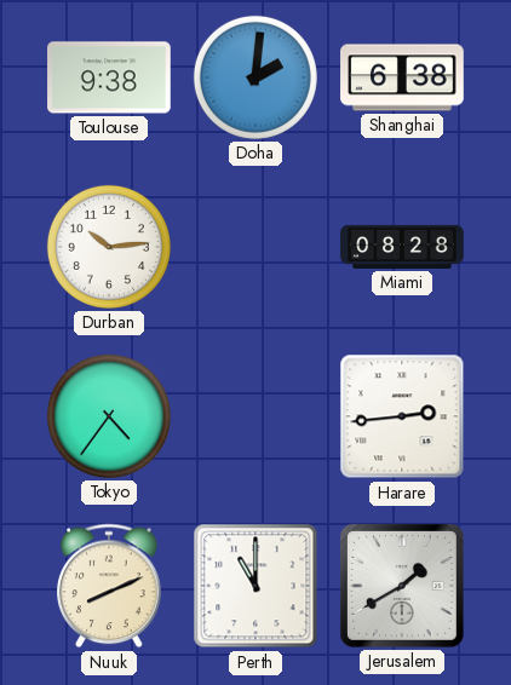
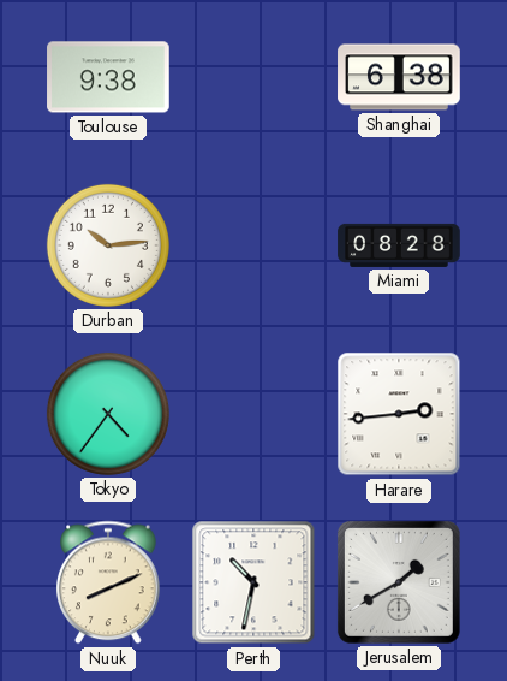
Doha: 2:01 -> none
Perth: 11:00 -> 10:32
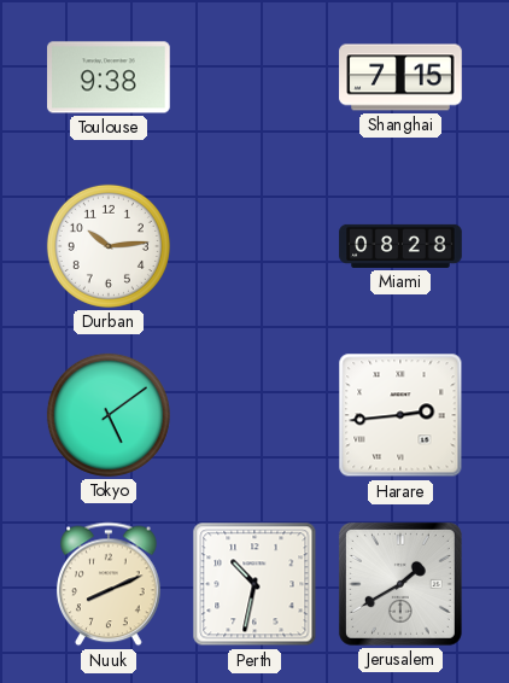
Shanghai: 6:38 -> 7:15
Tokyo: 4:36 -> 5:09
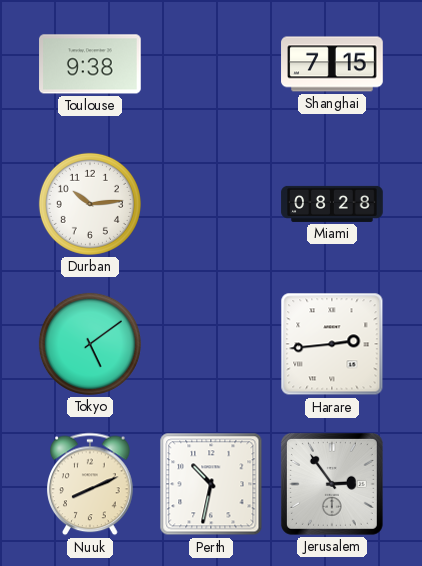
Jerusalem: 1:40 -> 2:54
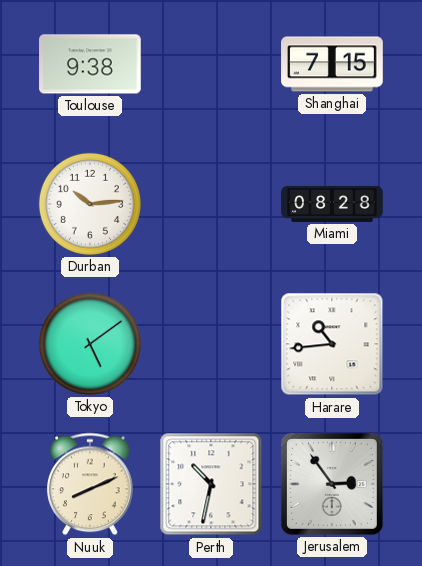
Harare: 2:44 -> 10:44
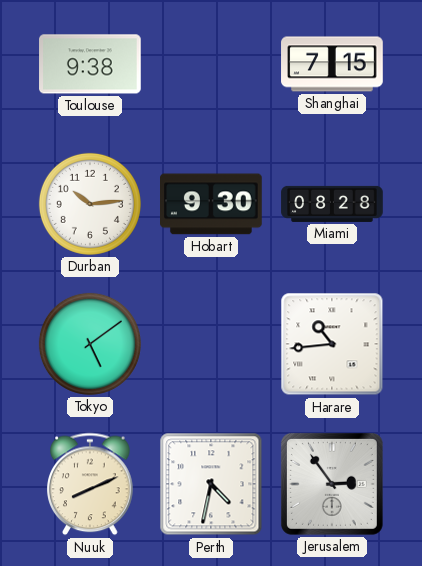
Hobart: none -> 9:30
Perth: 10:32 -> 4:32
